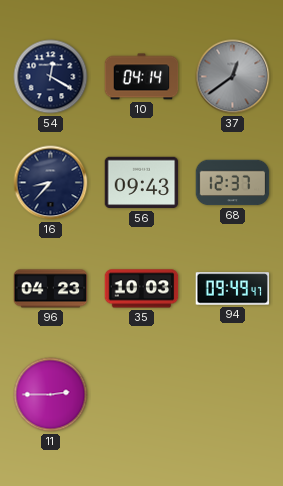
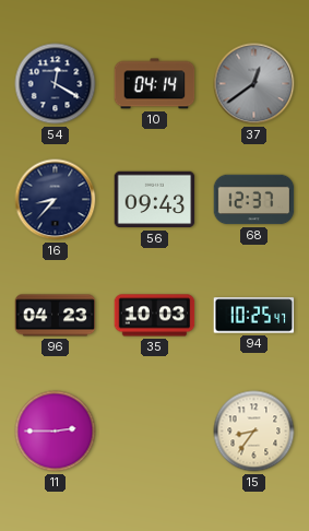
94: 09:49 -> 10:25
15: none -> 8:36
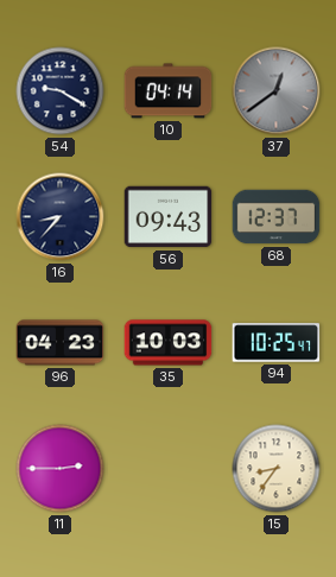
54: 12:20 -> 9:20
